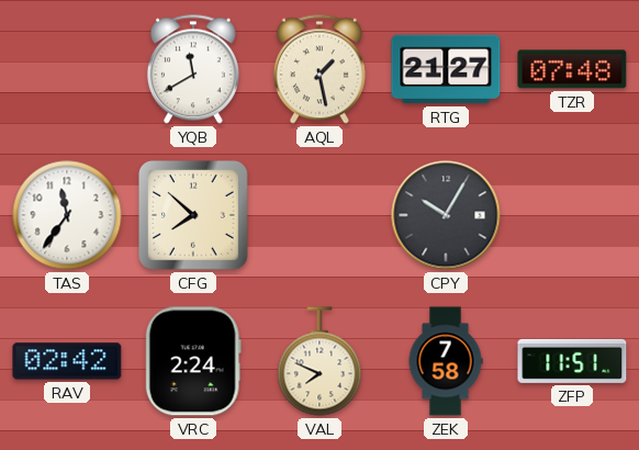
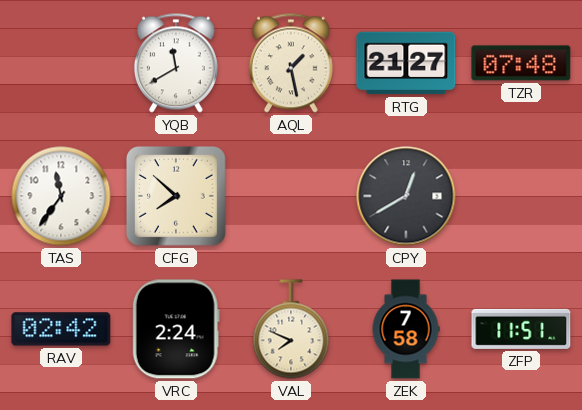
CPY: 10:05 -> 12:40
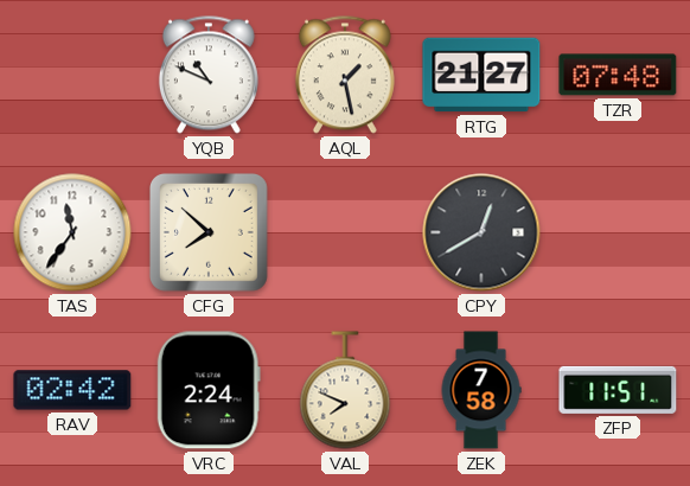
YQB: 11:40 -> 10:49
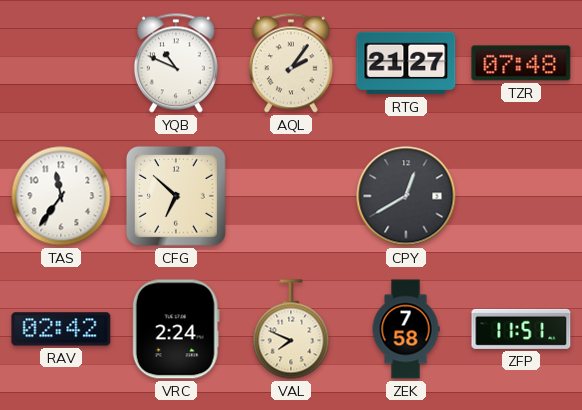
AQL: 1:28 -> 2:06
CFG: 7:52 -> 6:52
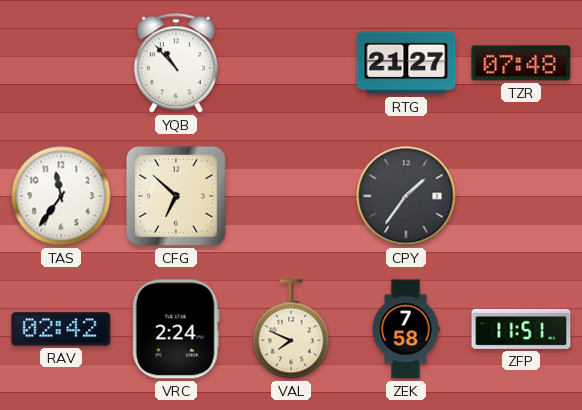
YQB: 10:49 -> 10:53
AQL: 2:06 -> none
CPY: 12:40 -> 1:36
